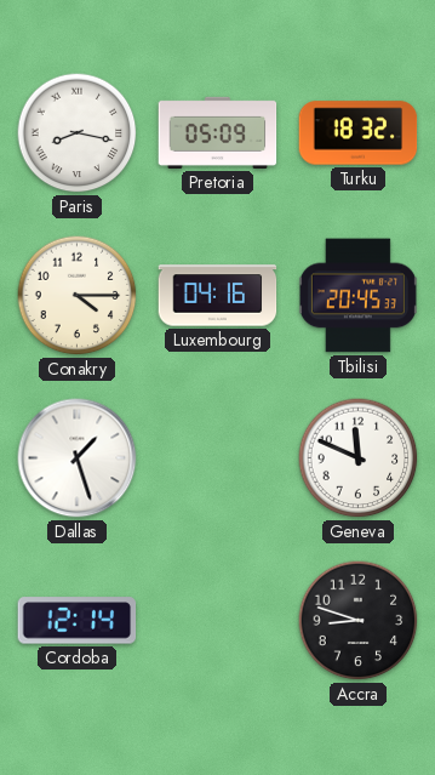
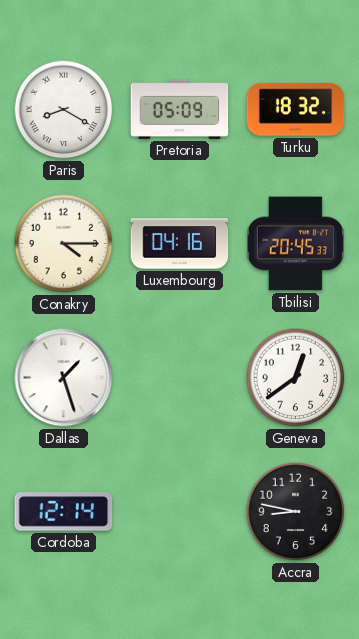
Paris: 8:17 -> 8:20
Geneva: 11:49 -> 12:39
Accra: 8:48 -> 8:47
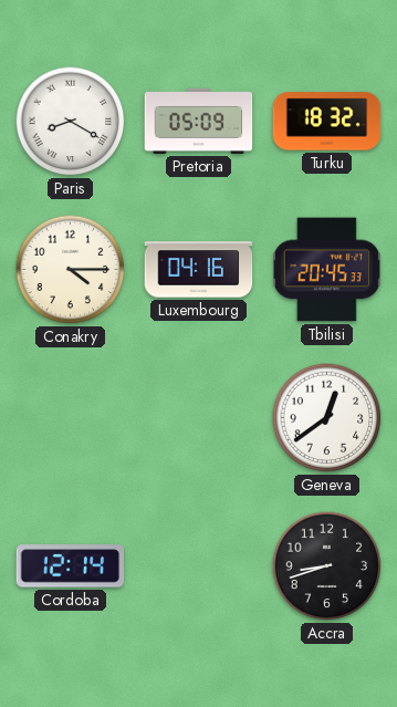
Dallas: 1:27 -> none
Accra: 8:47 -> 8:42
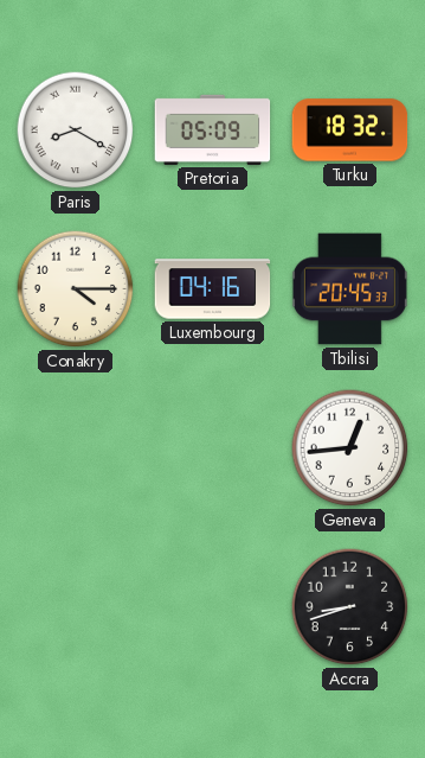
Geneva: 12:39 -> 12:44
Cordoba: 12:14 -> none
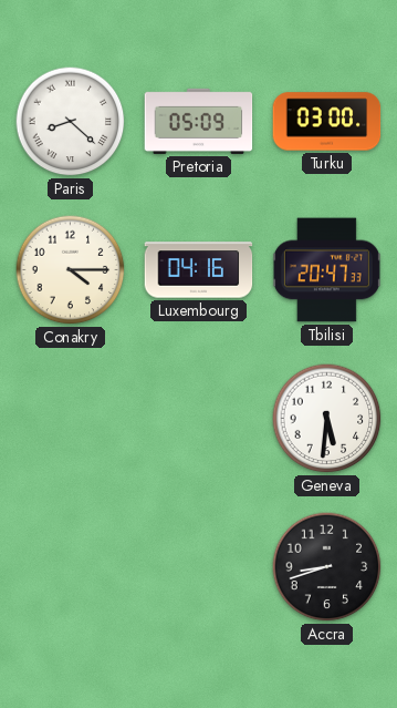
Paris: 8:20 -> 8:22
Turku: 18:32 -> 03:00
Tbilisi: 20:45 -> 20:47
Geneva: 12:44 -> 5:31
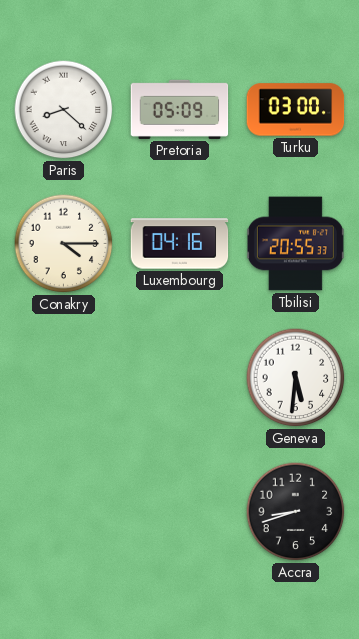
Tbilisi: 20:47 -> 20:55
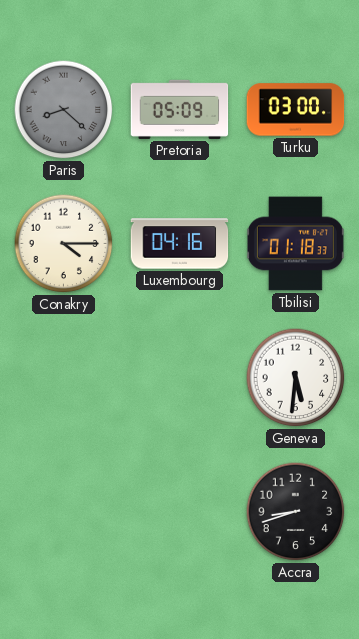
Paris dial: white -> grey
Tbilisi: 20:55 -> 01:18
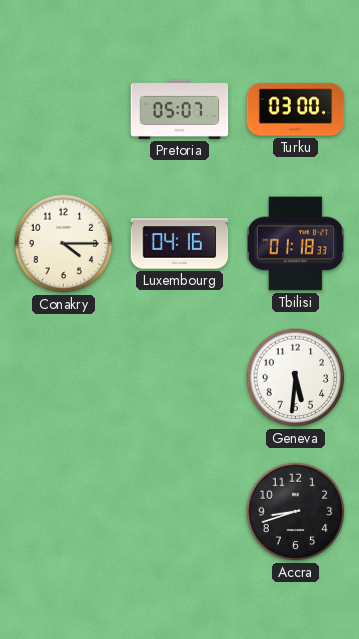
Paris: 8:22 -> none
Pretoria: 05:09 -> 05:07
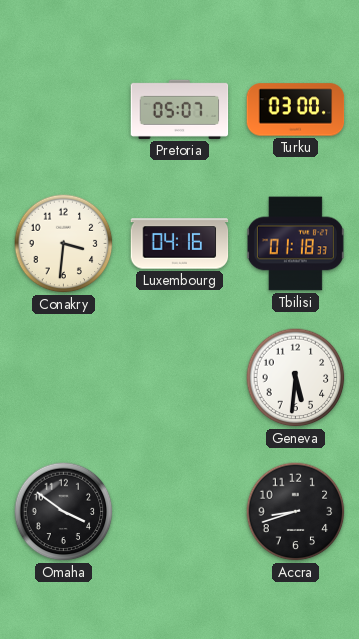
Conakry: 4:15 -> 3:31
Omaha: none -> 3:51
